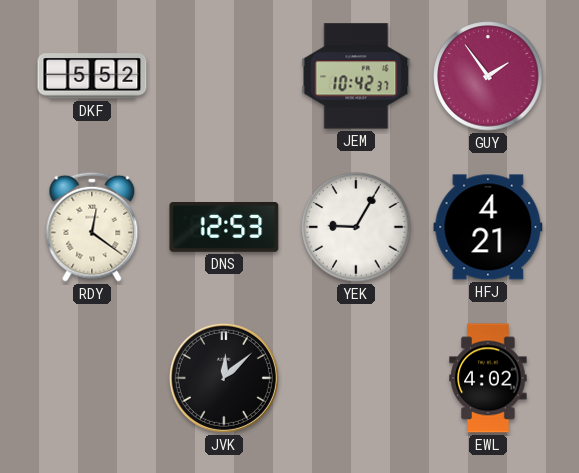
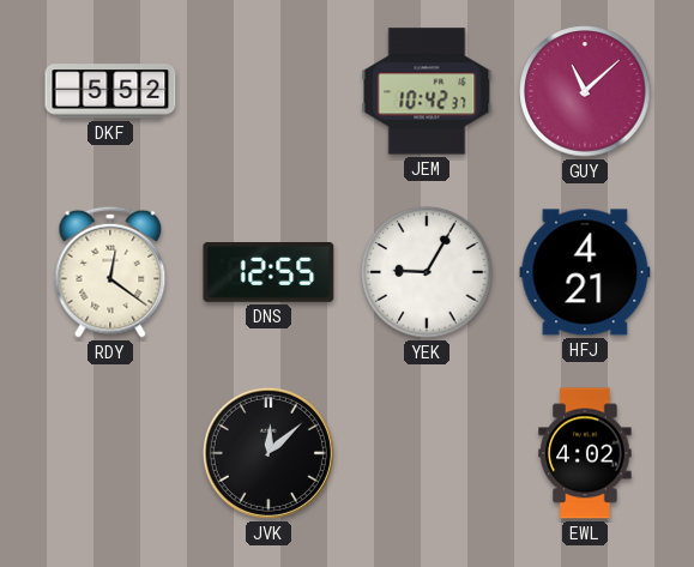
GUY: 1:54 -> 11:08
DNS: 12:53 -> 12:55
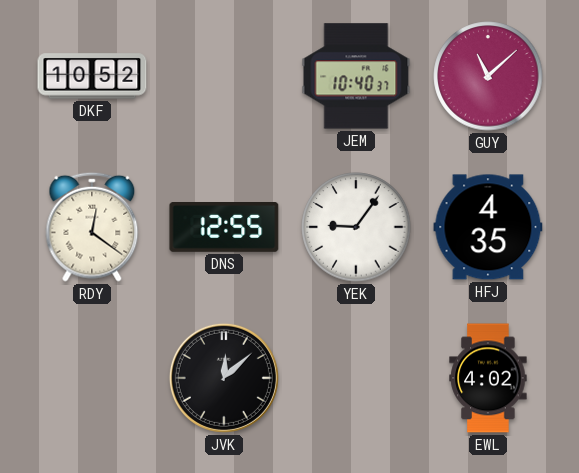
DKF: 5:52 -> 10:52
JEM: 10:42 -> 10:40
YEK: 9:05 -> 9:06
HFJ: 4:21 -> 4:35
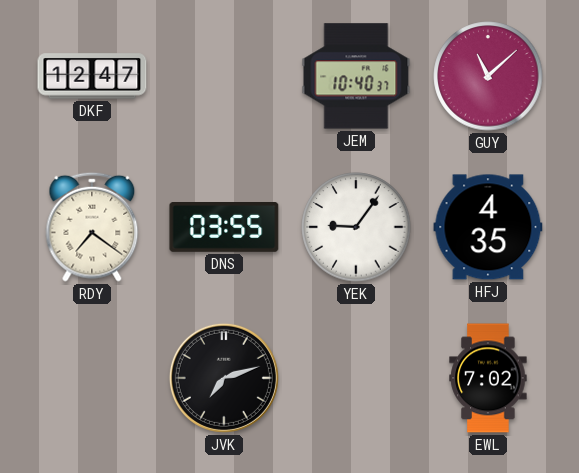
DKF: 10:52 -> 12:47
RDY: 12:21 -> 7:21
DNS: 12:55 -> 03:55
JVK: 12:08 -> 7:12
EWL: 4:02 -> 7:02
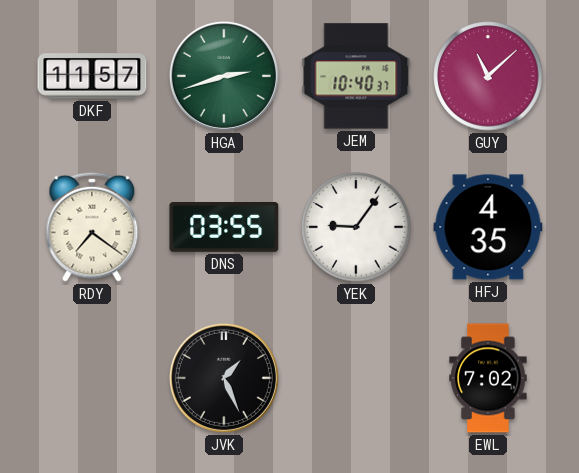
DKF: 12:47 -> 11:57
HGA: none -> 2:42
JVK: 7:12 -> 1:26
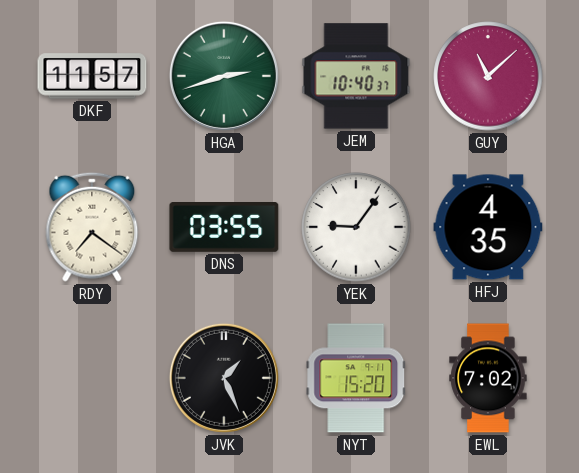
NYT: none -> 15:20
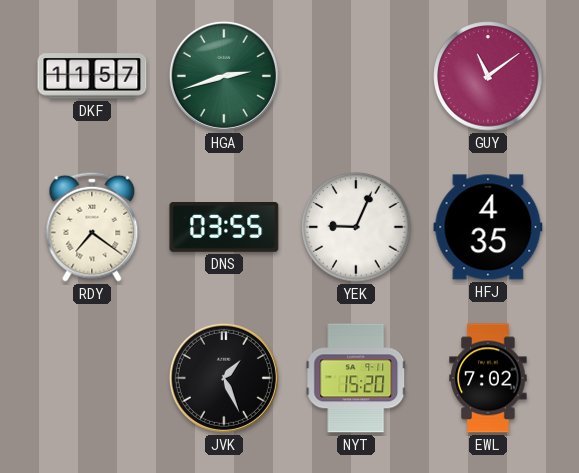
JEM: 10:40 -> none
GUY: 11:08 -> 11:09
YEK: 9:06 -> 9:04
